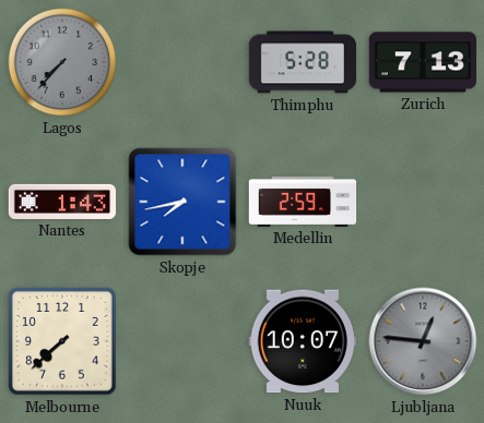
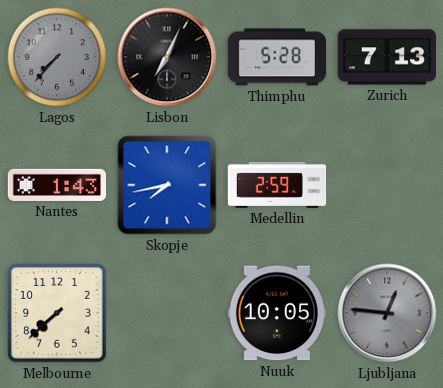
Lisbon: none -> 7:04
Nuuk: 10:07 -> 10:05
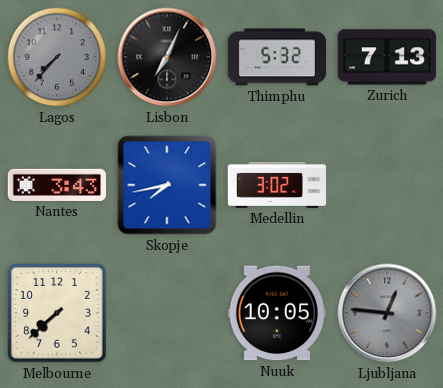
Thimphu: 5:28 -> 5:32
Nantes: 1:43 -> 3:43
Medellin: 2:59 -> 3:02
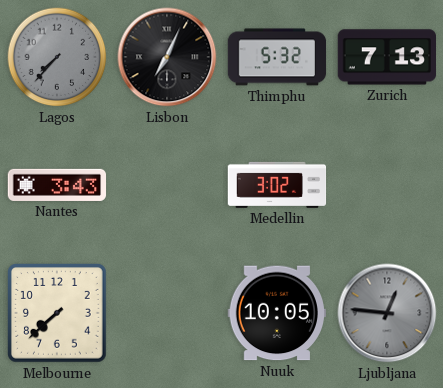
Skopje: 7:43 -> none
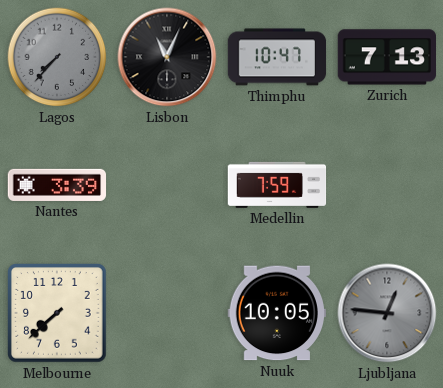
Lisbon: 7:04 -> 11:04
Thimphu: 5:32 -> 10:47
Nantes: 3:43 -> 3:39
Medellin: 3:02 -> 7:59
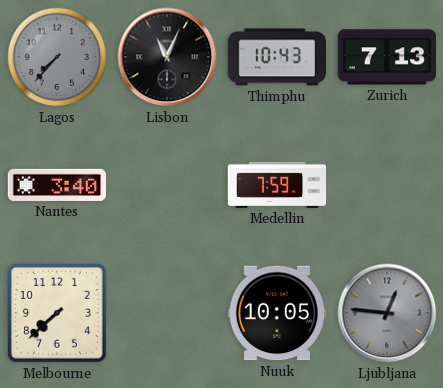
Thimphu: 10:47 -> 10:43
Nantes: 3:39 -> 3:40
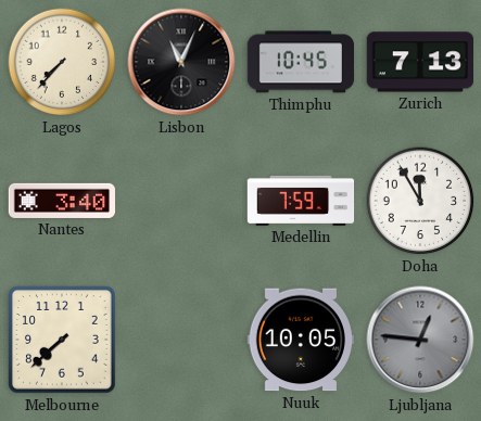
Lagos dial: grey -> cream
Thimphu: 10:43 -> 10:45
Doha: none -> 11:55
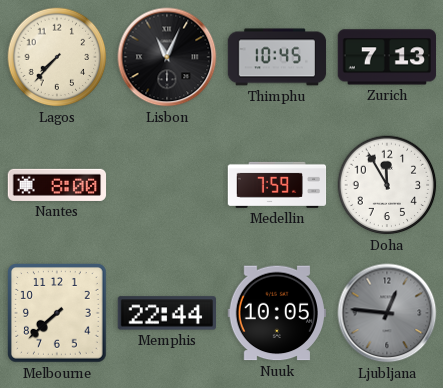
Nantes: 3:40 -> 8:00
Memphis: none -> 22:44
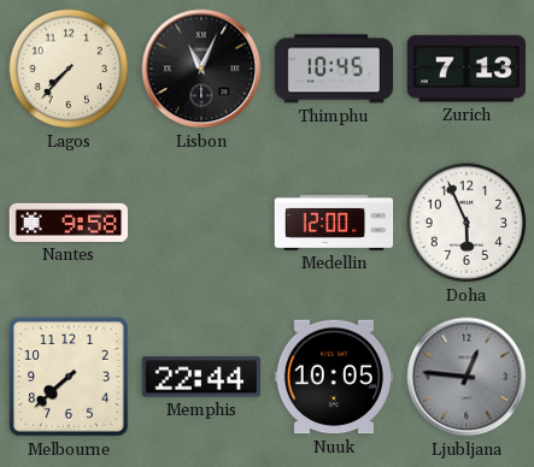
Nantes: 8:00 -> 9:58
Medellin: 7:59 -> 12:00
Doha: 11:55 -> 5:56
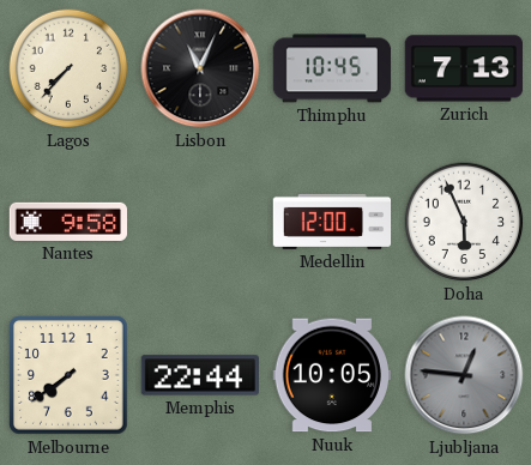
Melbourne: 7:38 -> 7:39
